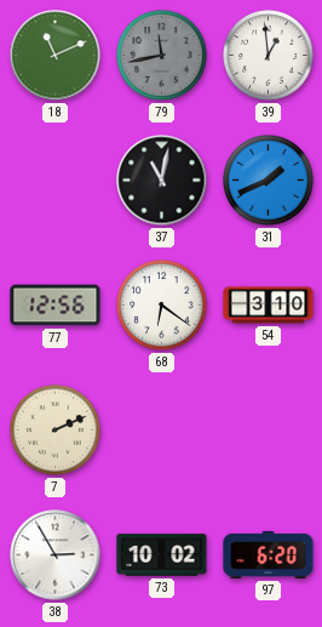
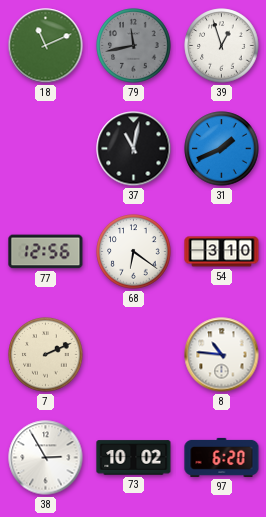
39: 12:59 -> 12:57
8: none -> 10:46
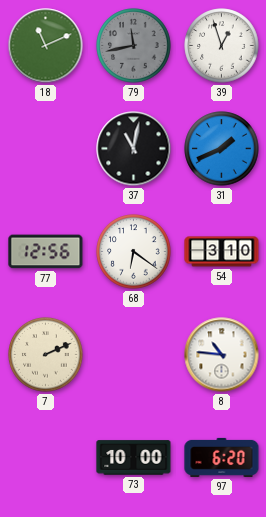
38: 2:55 -> none
73: 10:02 -> 10:00
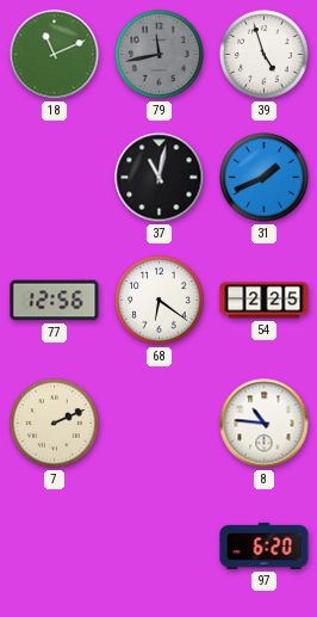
39: 12:57 -> 4:57
54: 3:10 -> 2:25
73: 10:00 -> none
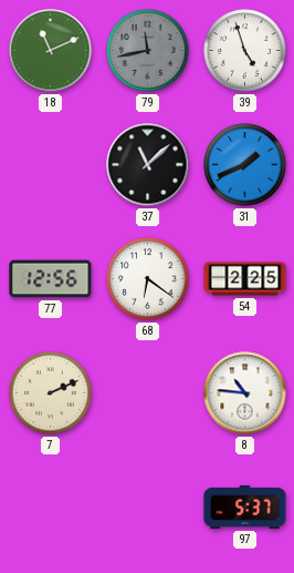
37: 11:02 -> 11:08
97: 6:20 -> 5:37
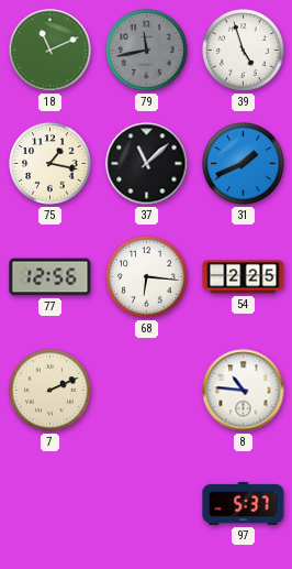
75: none -> 1:17
68: 6:21 -> 6:16
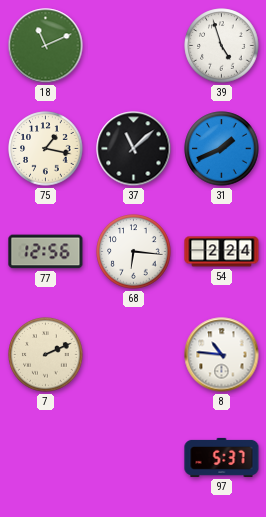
79: 11:43 -> none
54: 2:25 -> 2:24
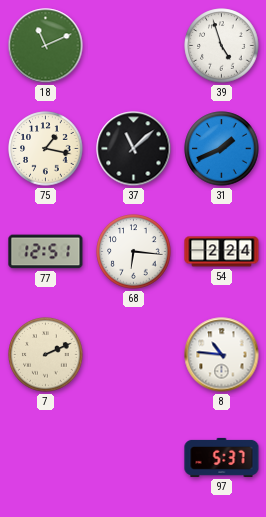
77: 12:56 -> 12:51
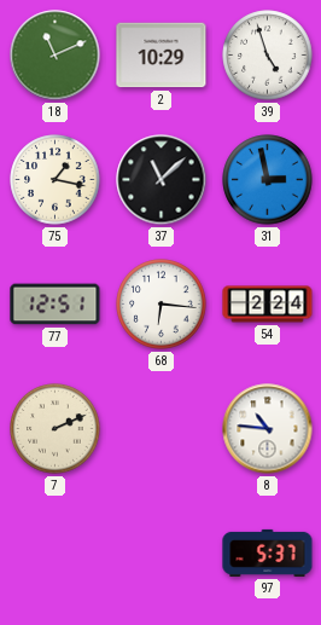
2: none -> 10:29
31: 1:41 -> 2:58
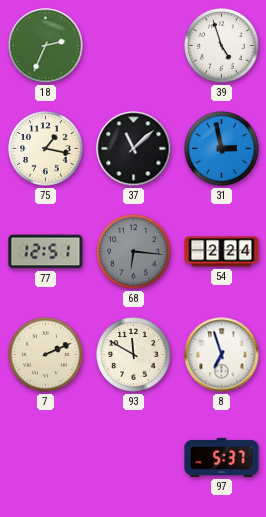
18: 11:11 -> 2:34
2: 10:29 -> none
68 dial: white -> grey
93: none -> 11:50
8: 10:46 -> 6:57
